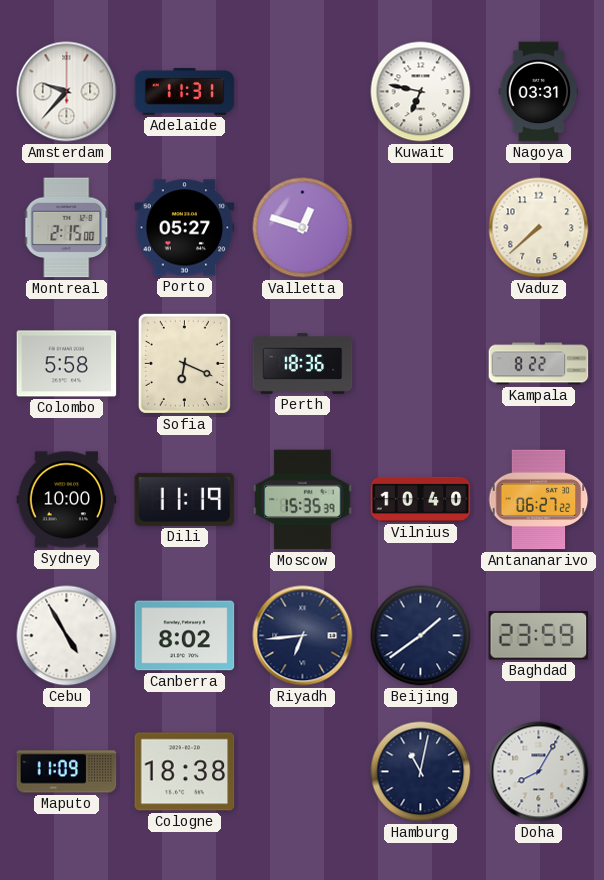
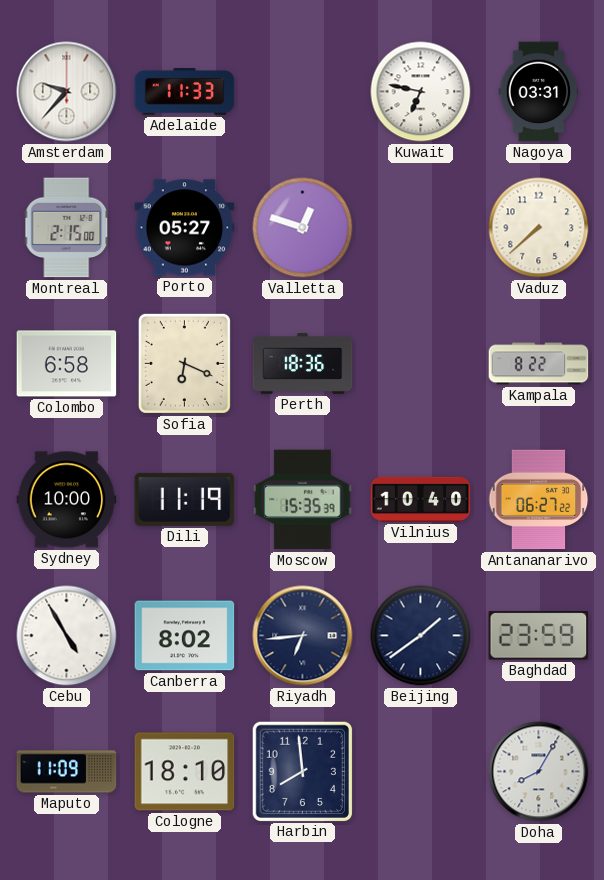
Adelaide: 11:31 -> 11:33
Colombo: 5:58 -> 6:58
Cologne: 18:38 -> 18:10
Harbin: none -> 7:59
Hamburg: 11:02 -> none
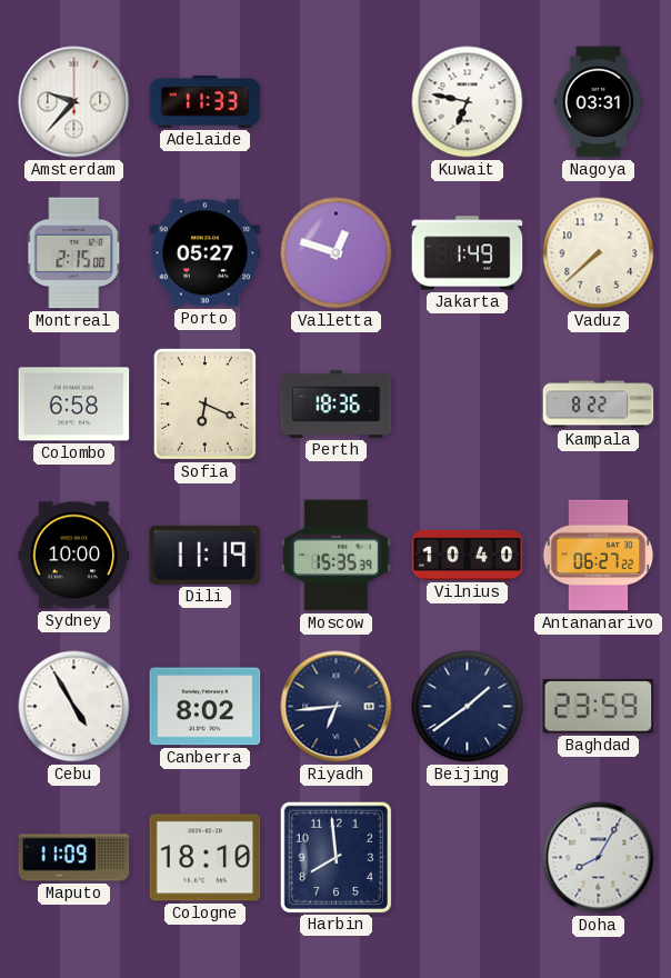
Jakarta: none -> 1:49
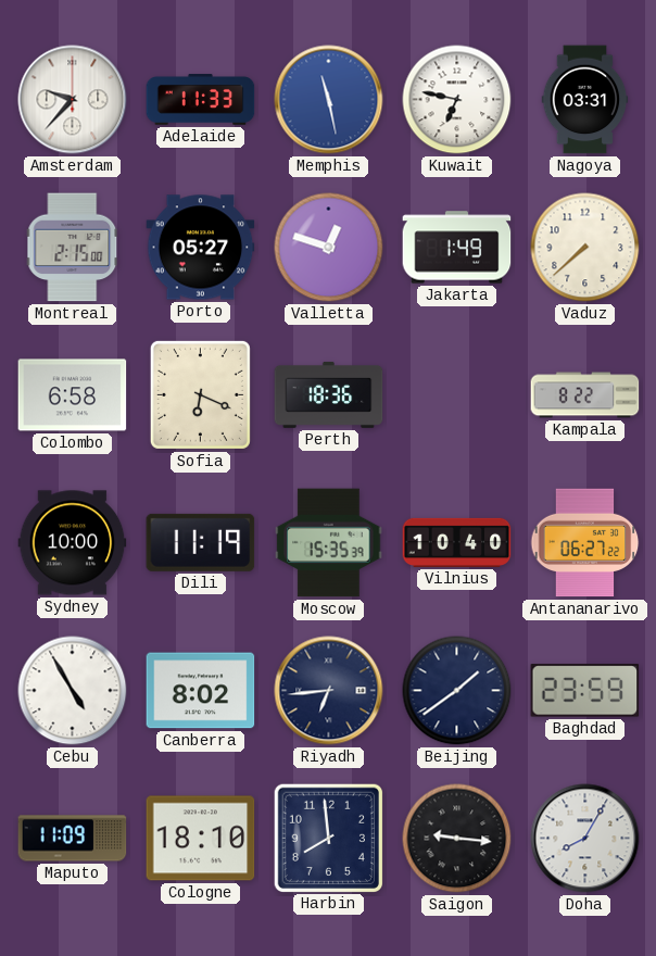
Memphis: none -> 11:28
Saigon: none -> 9:16
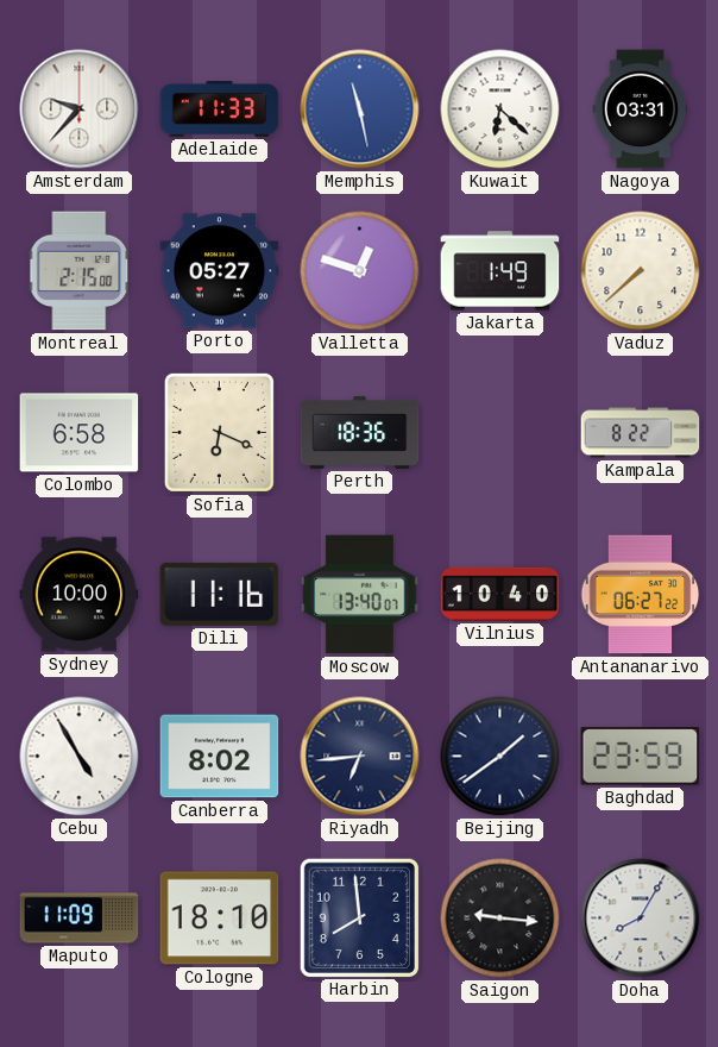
Kuwait: 6:47 -> 6:22
Dili: 11:19 -> 11:16
Moscow: 15:35 -> 13:40
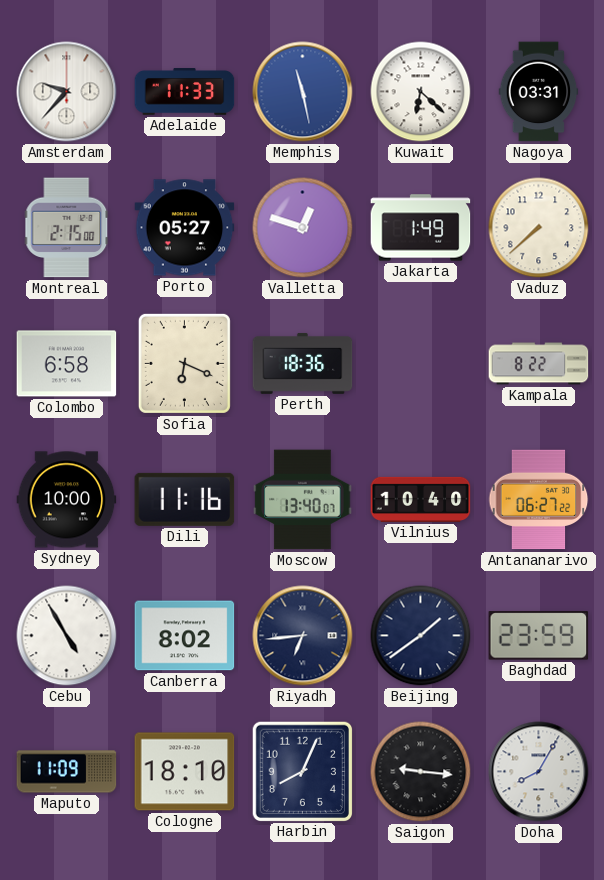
Harbin: 7:59 -> 8:04
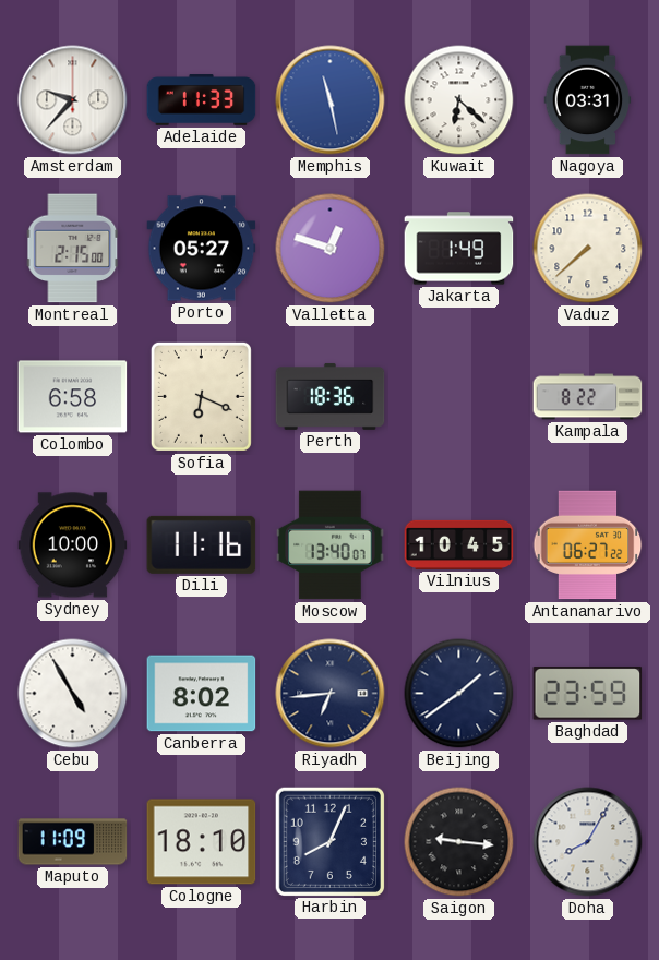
Vilnius: 10:40 -> 10:45
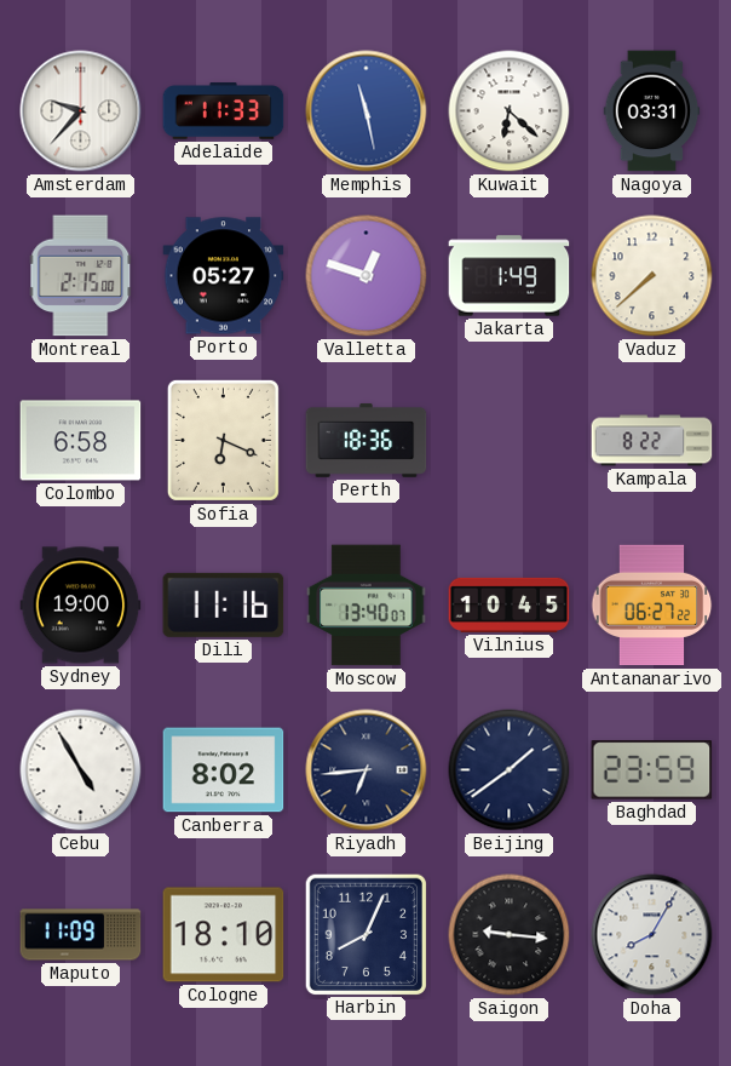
Sydney: 10:00 -> 19:00
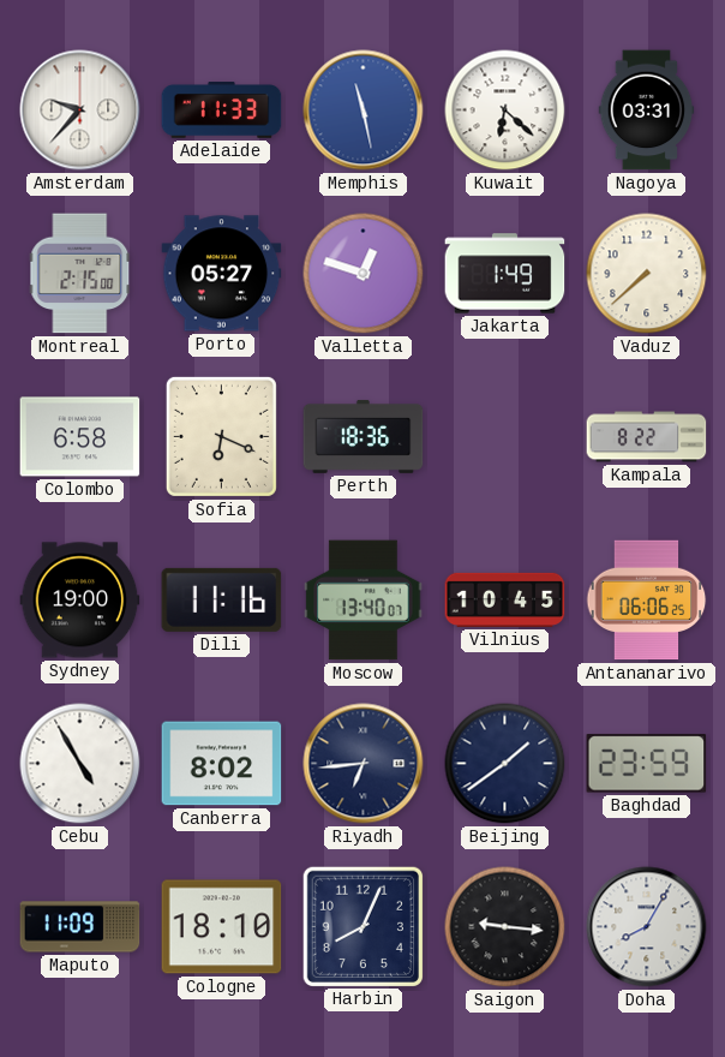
Antananarivo: 06:27 -> 06:06
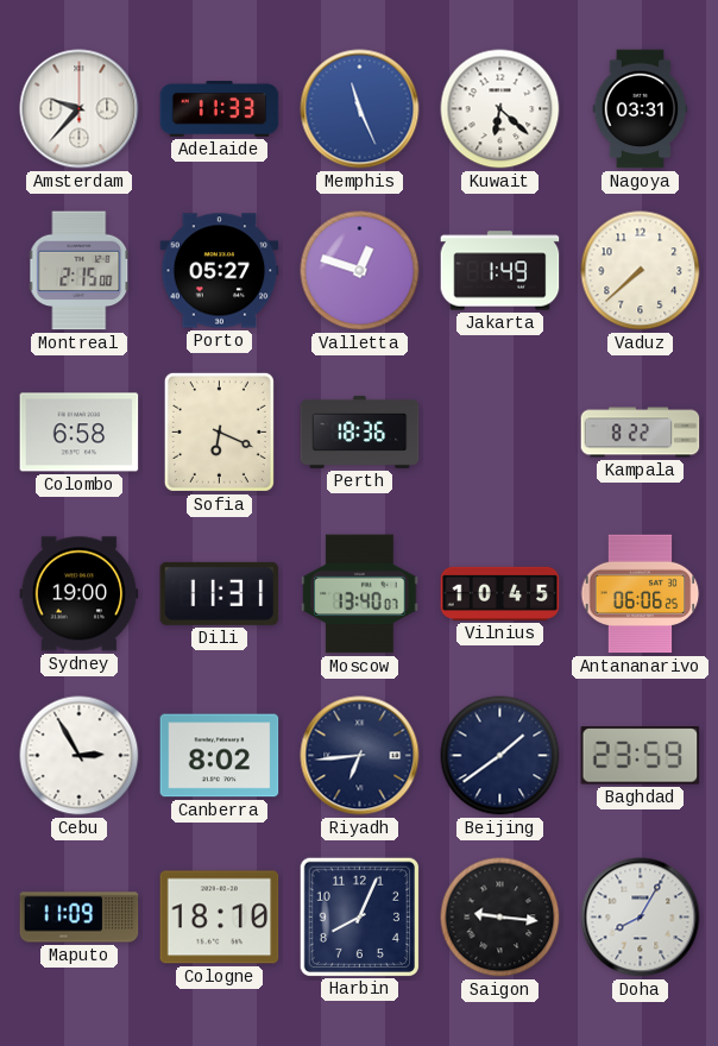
Memphis: 11:28 -> 11:26
Dili: 11:16 -> 11:31
Cebu: 4:55 -> 2:55
